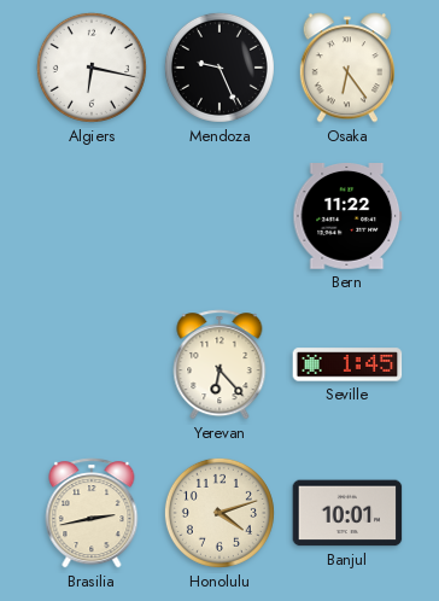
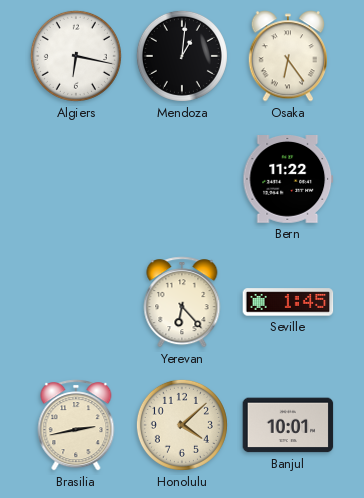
Mendoza: 9:26 -> 1:01
Honolulu: 4:12 -> 4:08
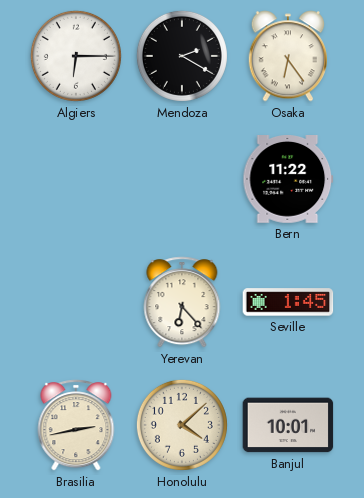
Algiers: 6:17 -> 6:15
Mendoza: 1:01 -> 2:20
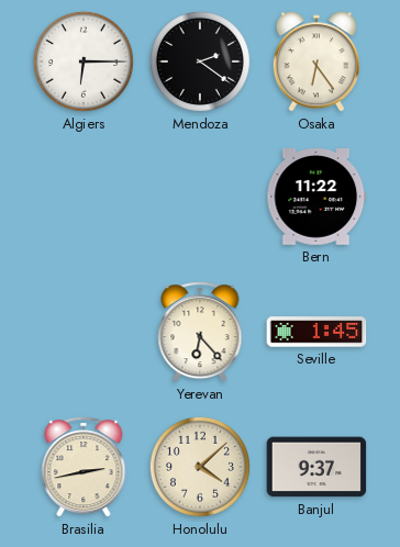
Mendoza: 2:20 -> 2:21
Banjul: 10:01 -> 9:37
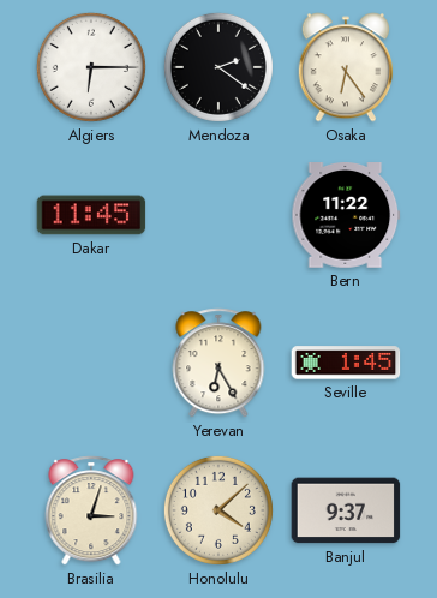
Dakar: none -> 11:45
Yerevan: 6:23 -> 6:25
Brasilia: 2:43 -> 3:03
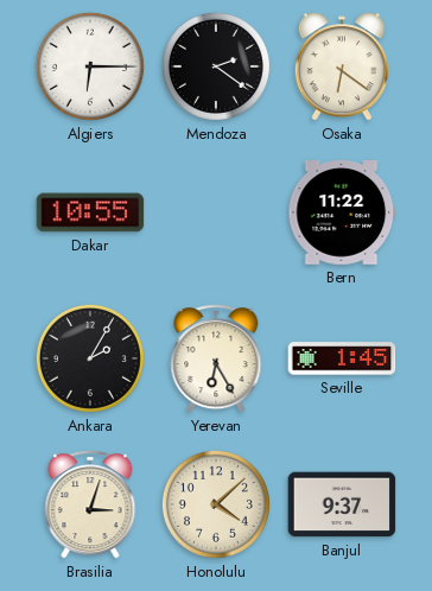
Osaka: 6:24 -> 6:21
Dakar: 11:45 -> 10:55
Ankara: none -> 2:05
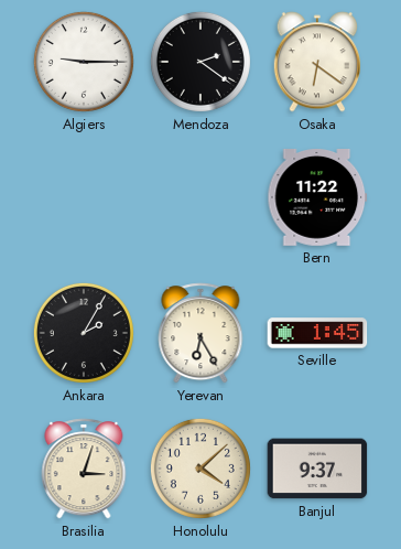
Algiers: 6:15 -> 9:15
Dakar: 10:55 -> none
